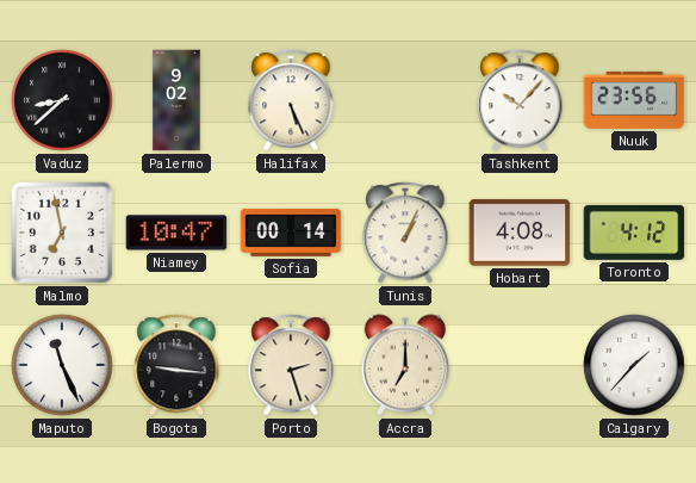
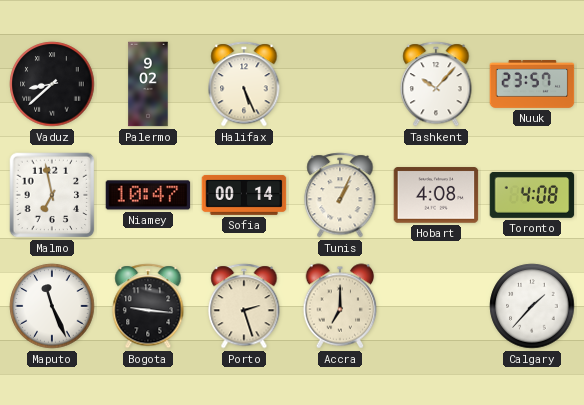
Nuuk: 23:56 -> 23:57
Toronto: 4:12 -> 4:08
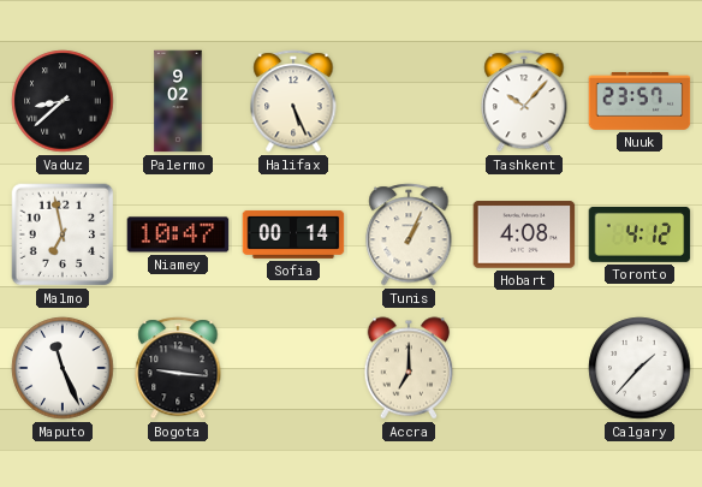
Toronto: 4:08 -> 4:12
Porto: 2:27 -> none
